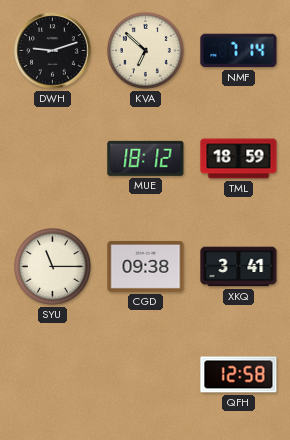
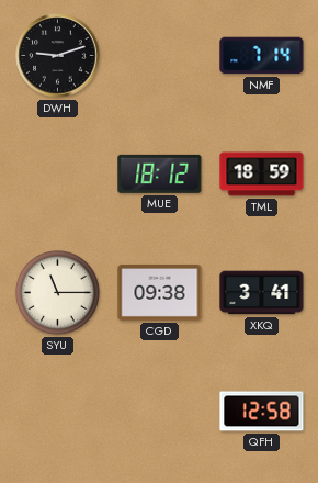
KVA: 6:52 -> none
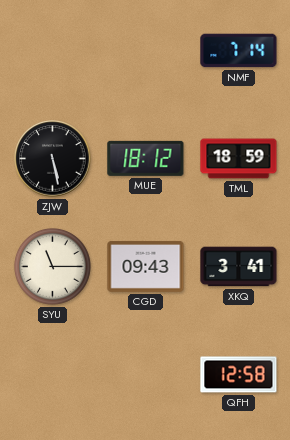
DWH: 9:12 -> none
ZJW: none -> 5:28
CGD: 09:38 -> 09:43
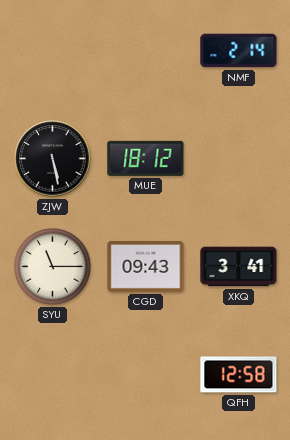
NMF: 7:14 -> 2:14
TML: 18:59 -> none
